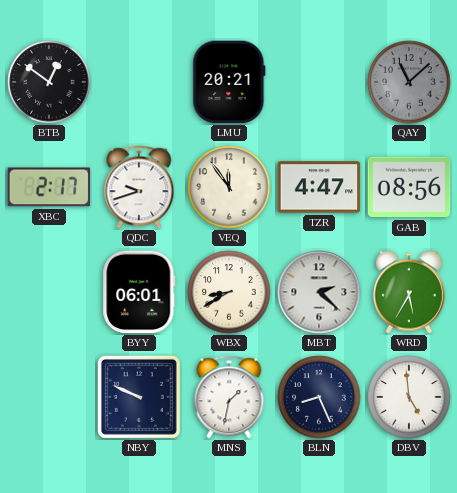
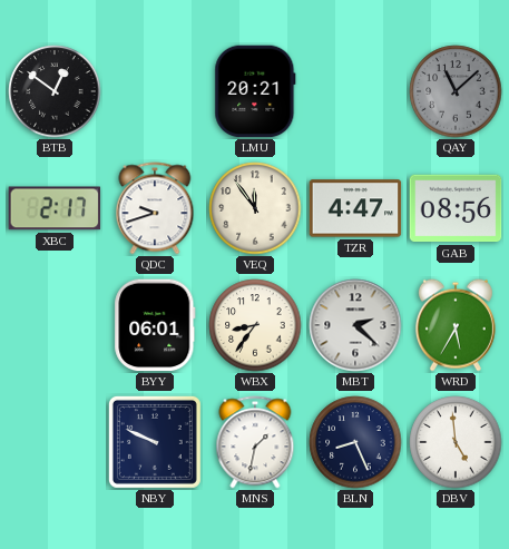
WBX: 8:40 -> 8:36
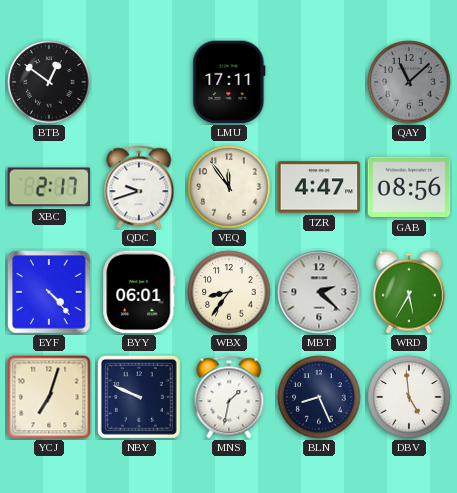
LMU: 20:21 -> 17:11
EYF: none -> 4:23
YCJ: none -> 7:03
